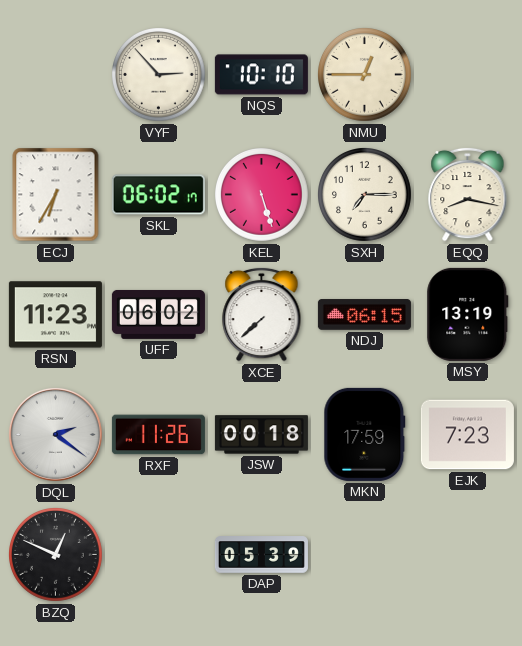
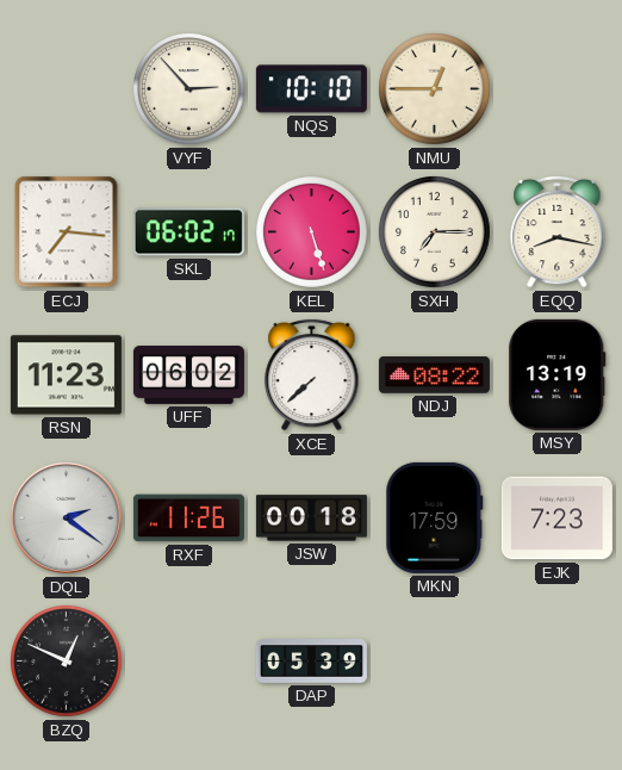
ECJ: 6:35 -> 7:16
NDJ: 06:15 -> 08:22
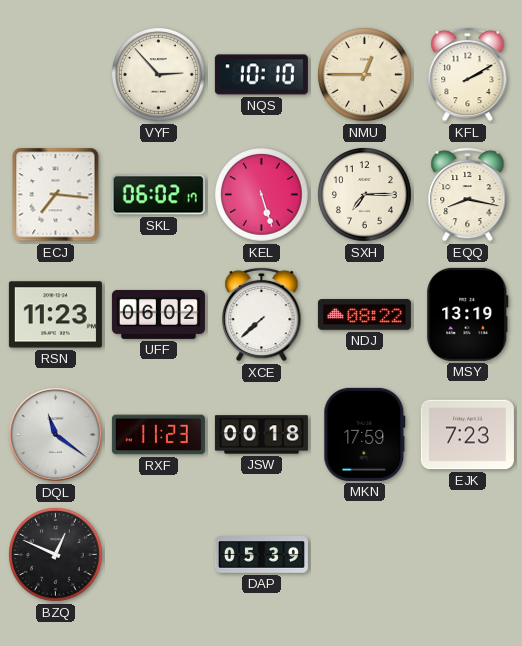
KFL: none -> 2:10
DQL: 2:21 -> 11:21
RXF: 11:26 -> 11:23
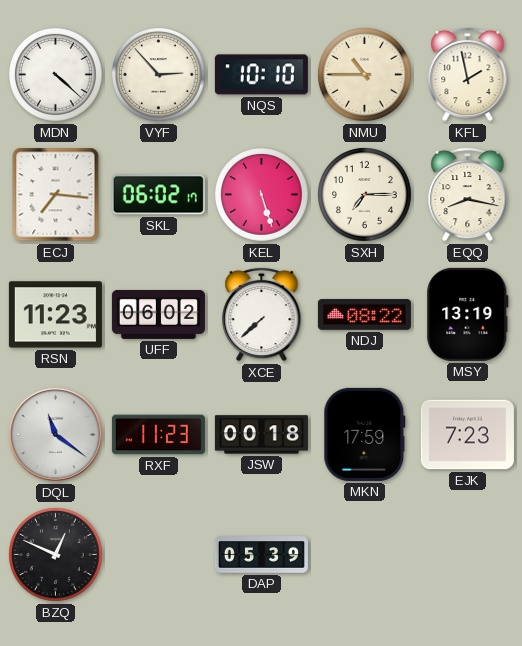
MDN: none -> 4:22
NMU: 12:45 -> 10:45
KFL: 2:10 -> 1:58
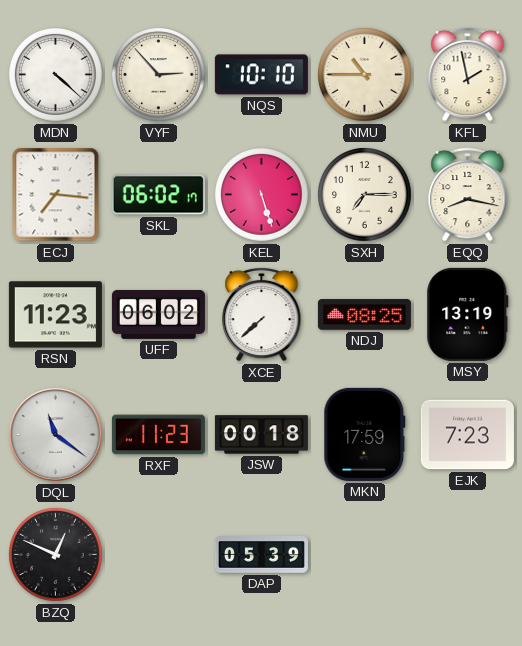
NDJ: 08:22 -> 08:25
